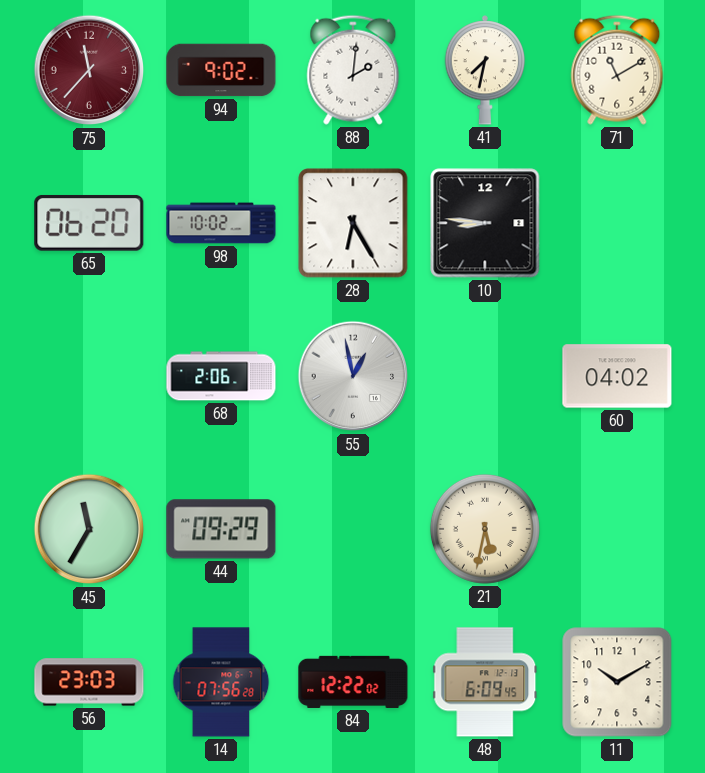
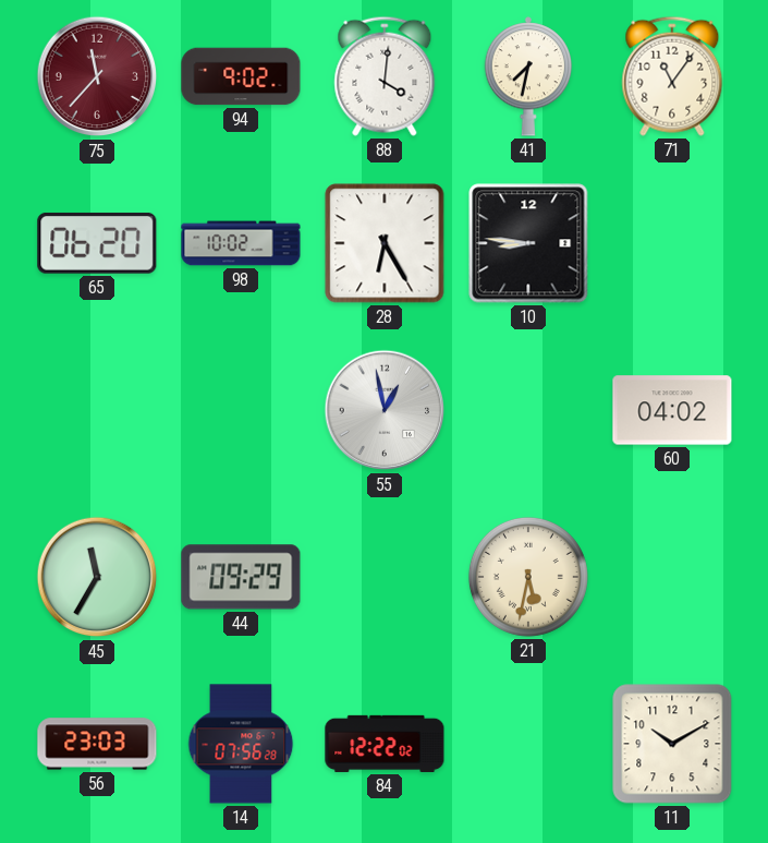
88: 2:01 -> 4:01
71: 11:10 -> 11:06
68: 2:06 -> none
48: 6:09 -> none
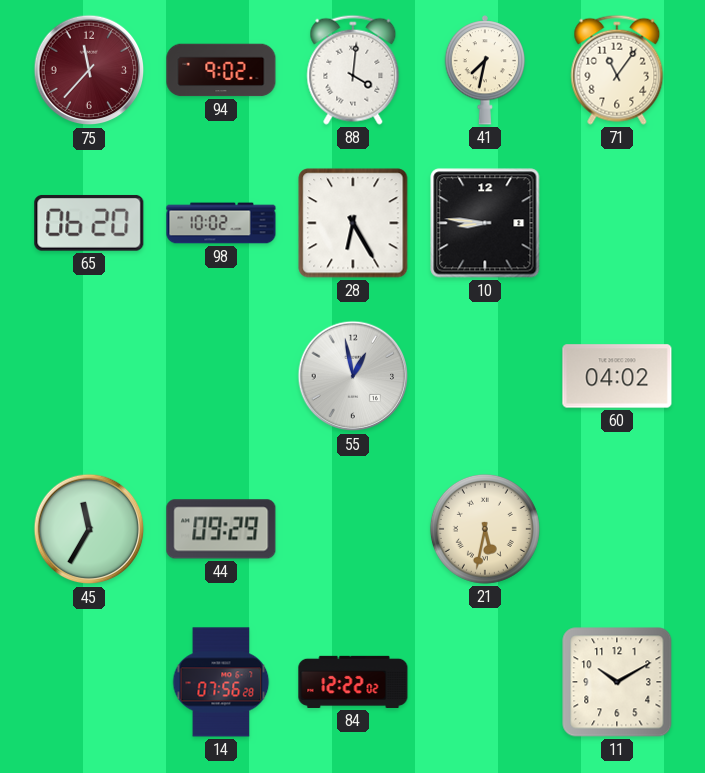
56: 23:03 -> none
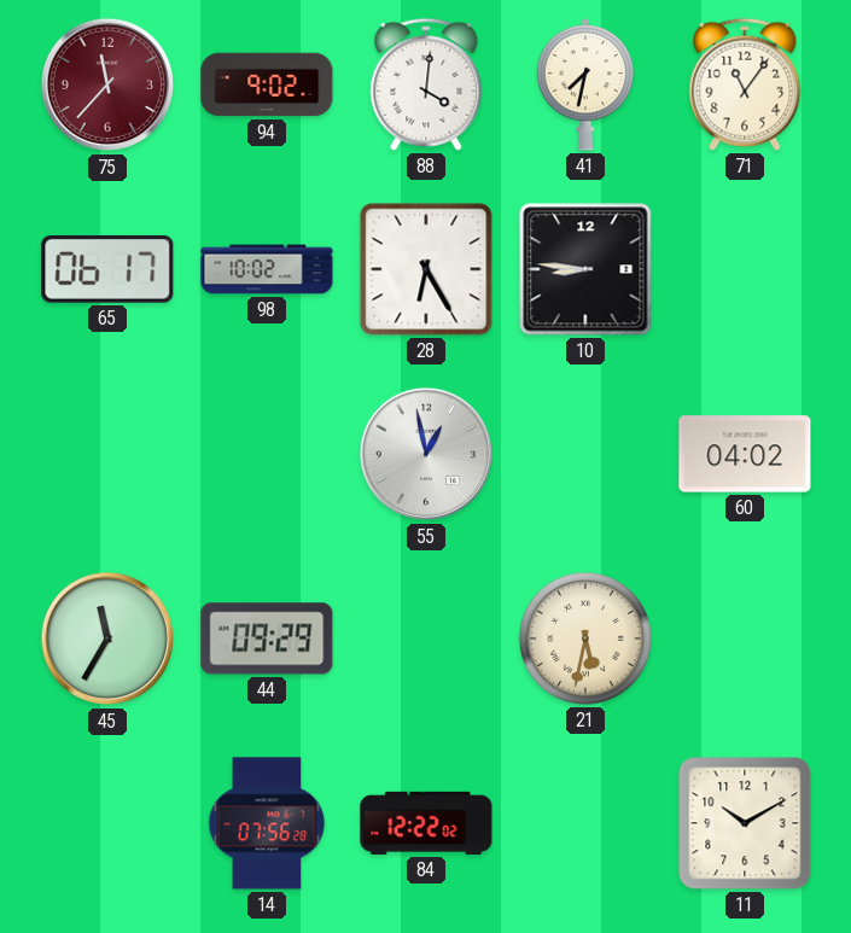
65: 06:20 -> 06:17
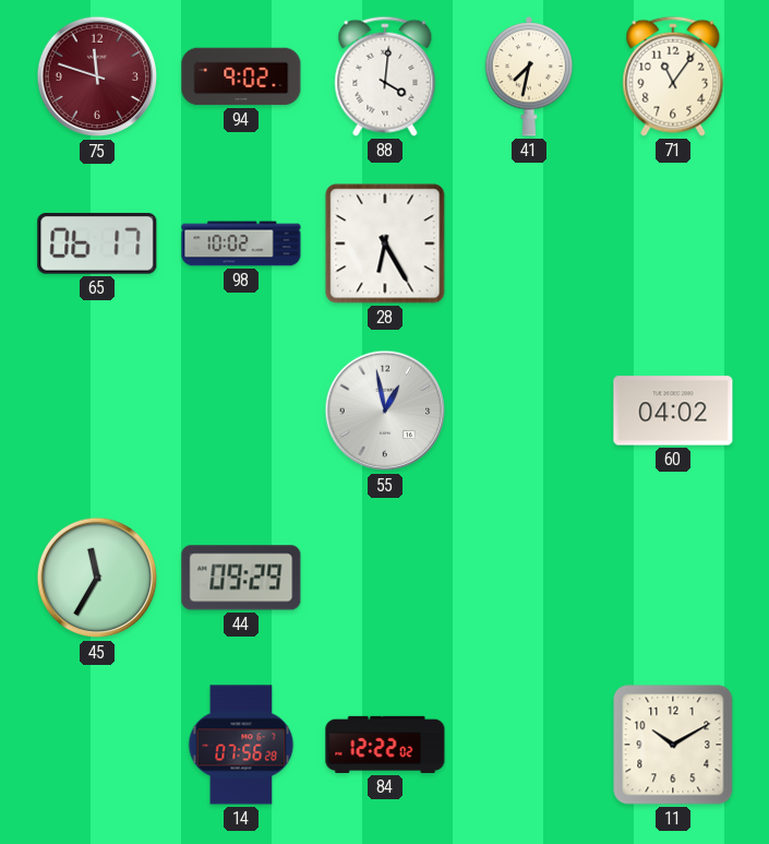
75: 11:37 -> 11:48
10: 8:46 -> none
21: 5:32 -> none
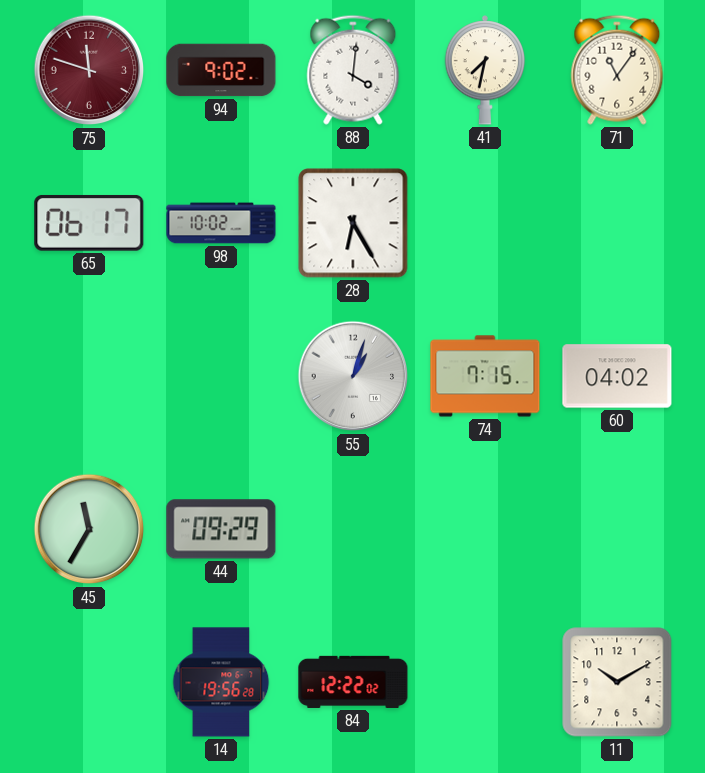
55: 12:58 -> 1:03
74: none -> 7:15
14: 07:56 -> 19:56
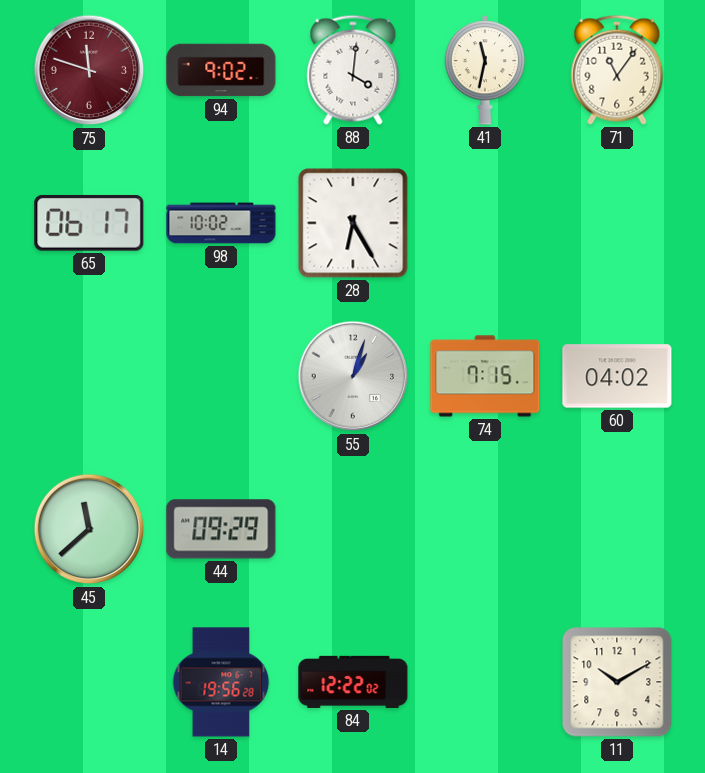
41: 7:32 -> 11:32
45: 11:35 -> 11:38
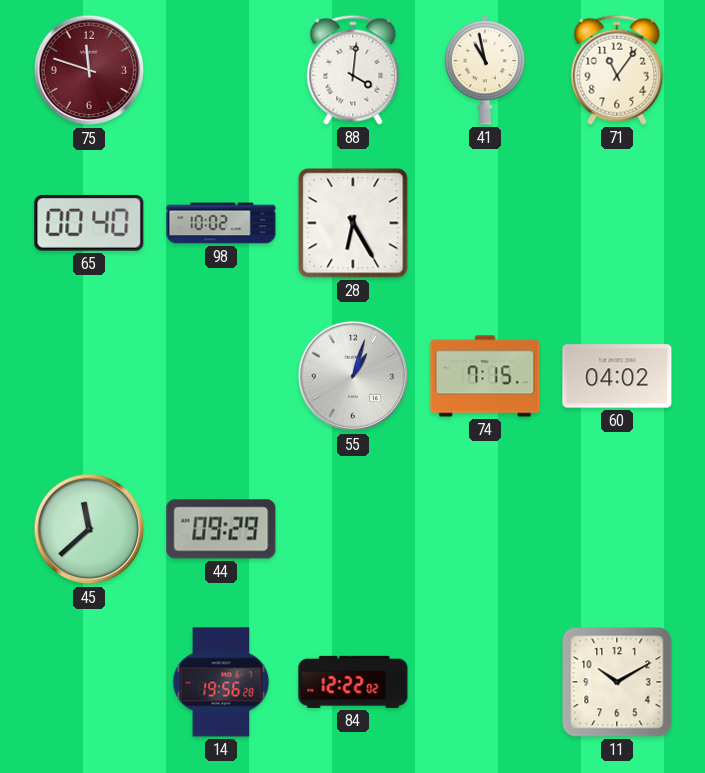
94: 9:02 -> none
41: 11:32 -> 10:58
65: 06:17 -> 00:40
